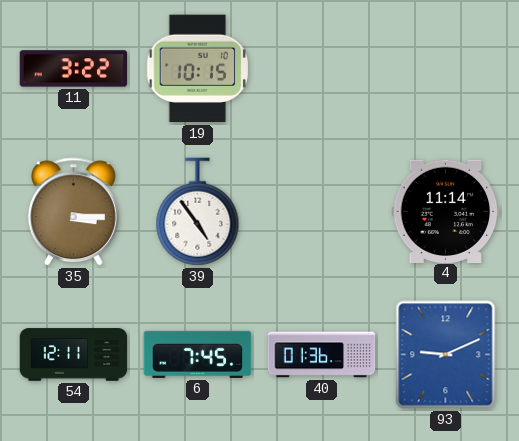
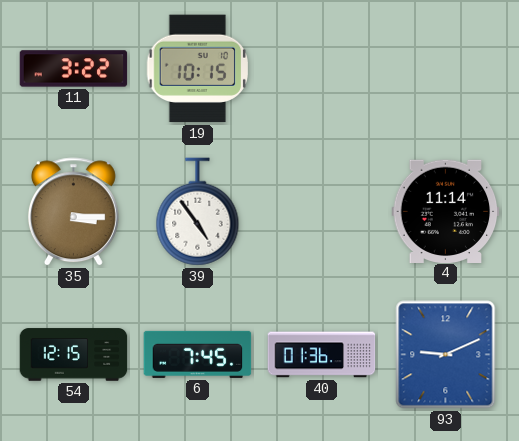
54: 12:11 -> 12:15
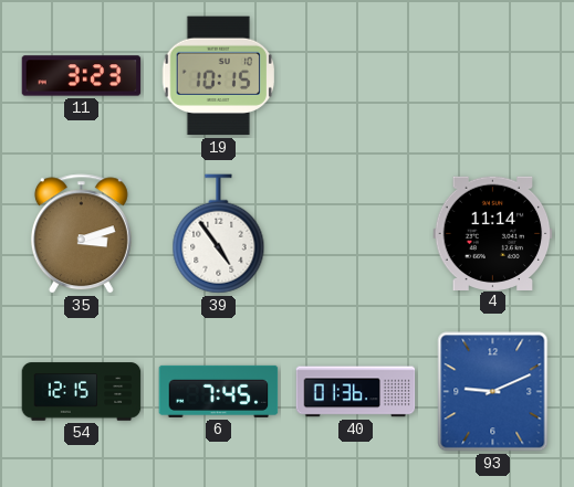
11: 3:22 -> 3:23
35: 3:15 -> 3:12
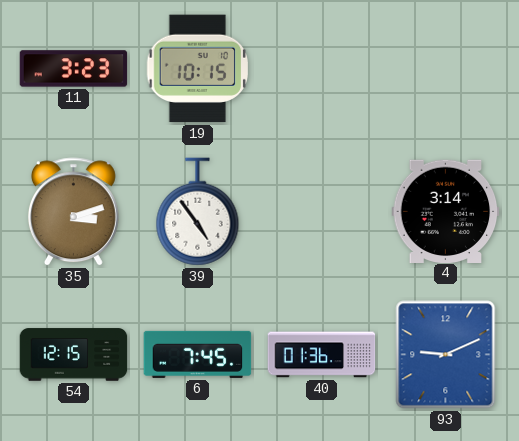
4: 11:14 -> 3:14
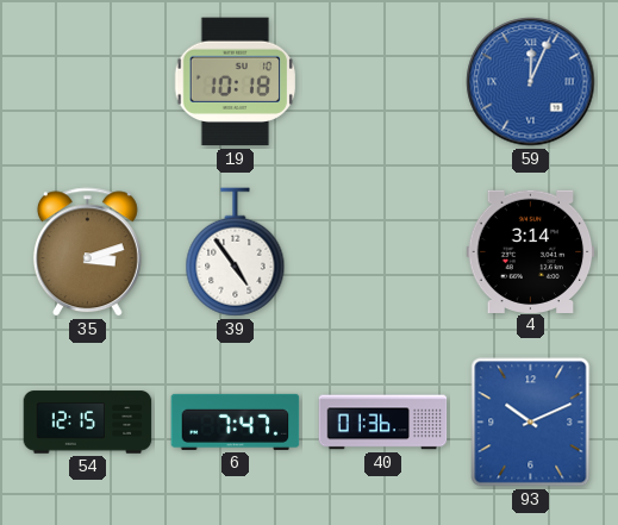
11: 3:23 -> none
19: 10:15 -> 10:18
59: none -> 12:04
6: 7:45 -> 7:47
93: 9:11 -> 10:11
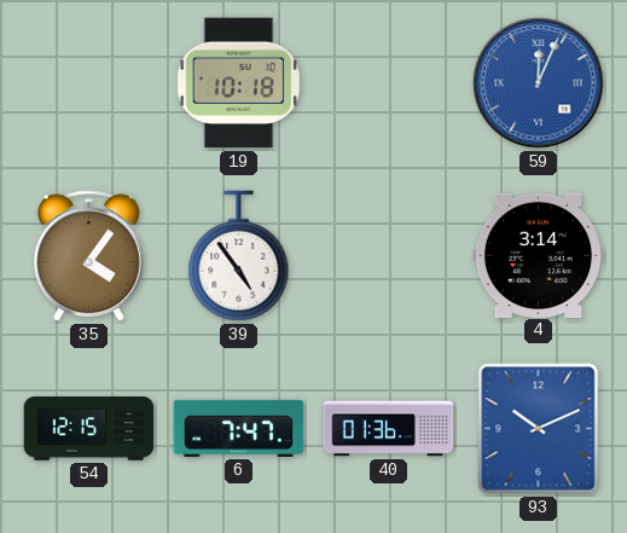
35: 3:12 -> 4:06
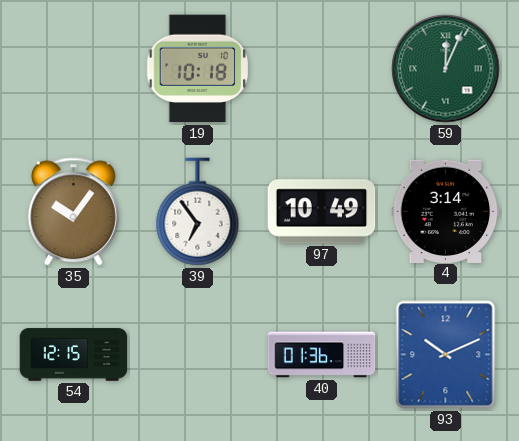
59 dial: blue -> green
35: 4:06 -> 10:06
39: 4:54 -> 6:54
97: none -> 10:49
6: 7:47 -> none
